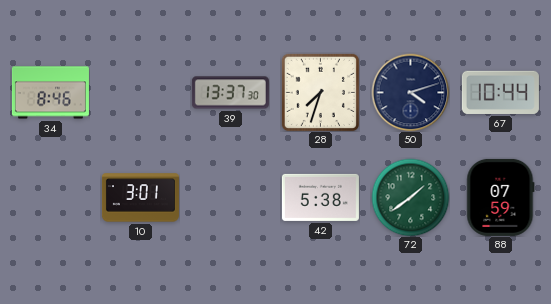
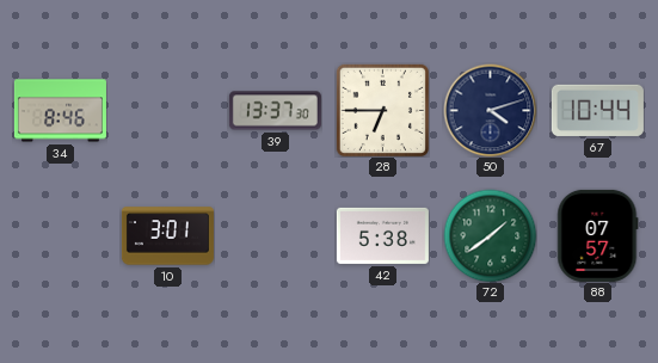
28: 7:33 -> 6:45
88: 07:59 -> 07:57
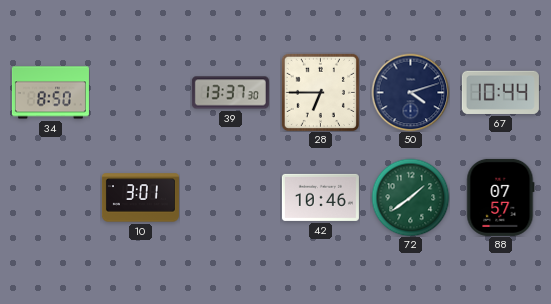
34: 8:46 -> 8:50
42: 5:38 -> 10:46
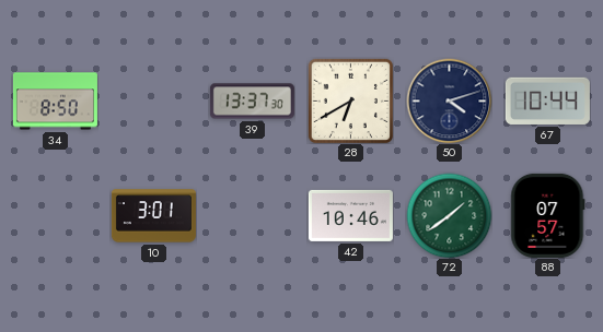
28: 6:45 -> 6:40
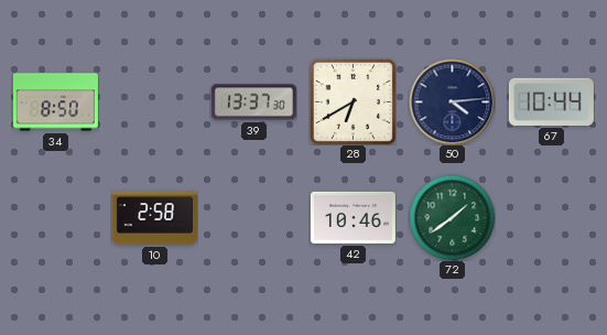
50: 4:12 -> 4:14
10: 3:01 -> 2:58
88: 07:57 -> none
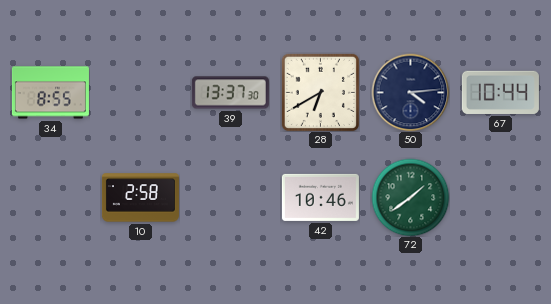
34: 8:50 -> 8:55
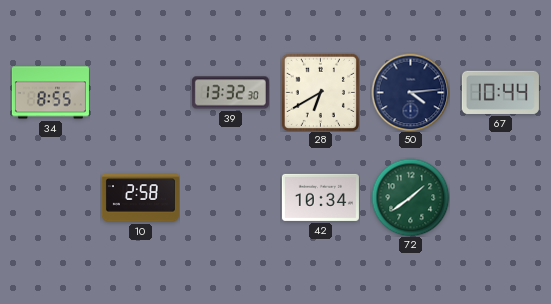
39: 13:37 -> 13:32
42: 10:46 -> 10:34
